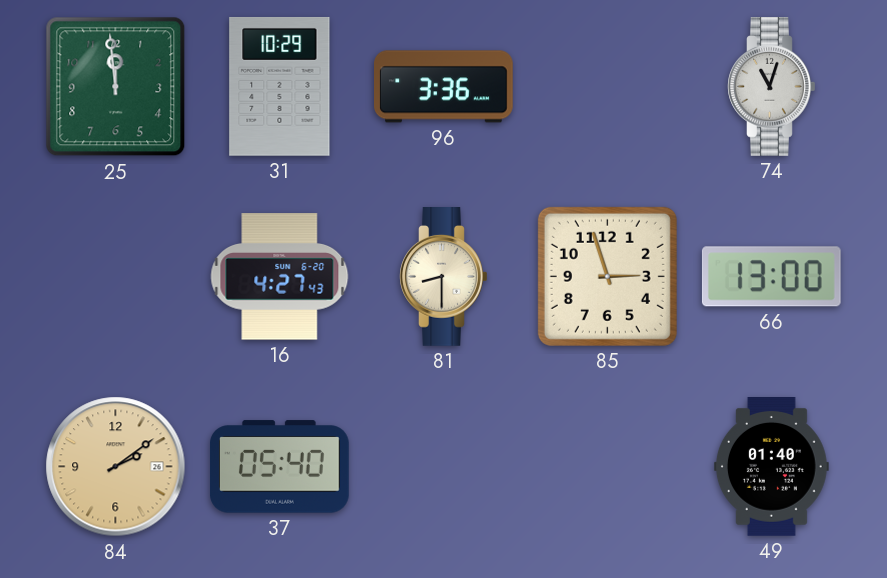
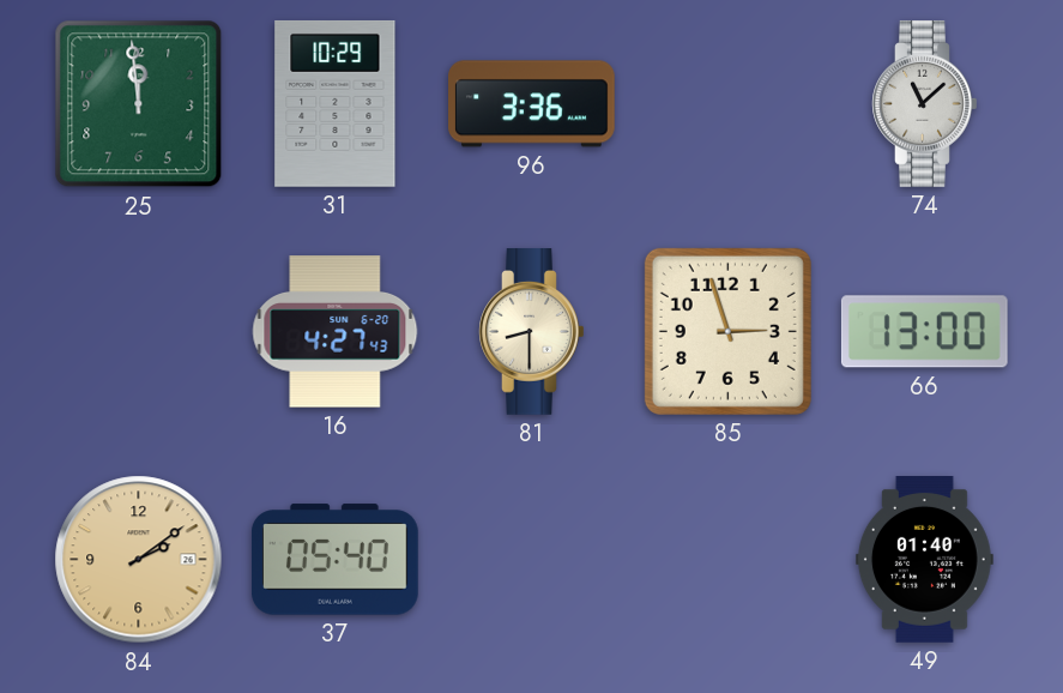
74: 11:03 -> 11:08
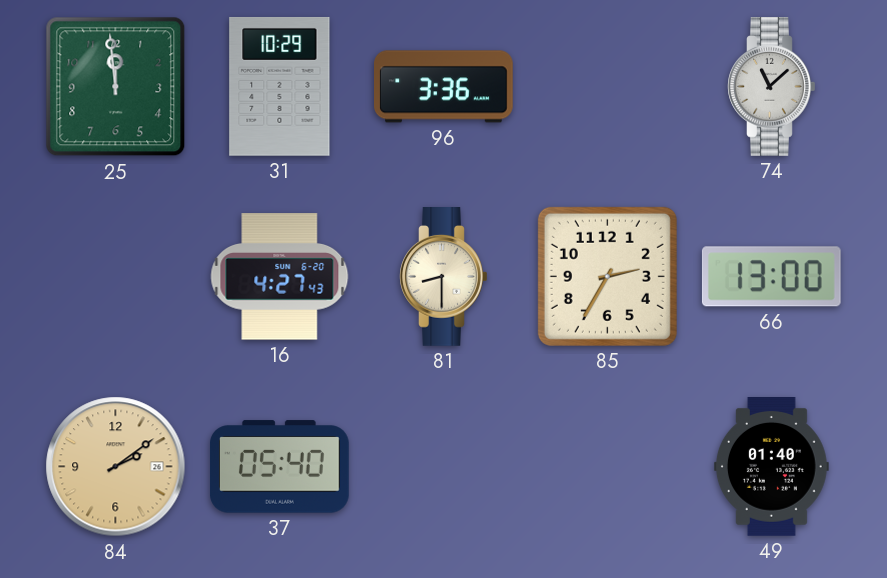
85: 2:57 -> 2:35
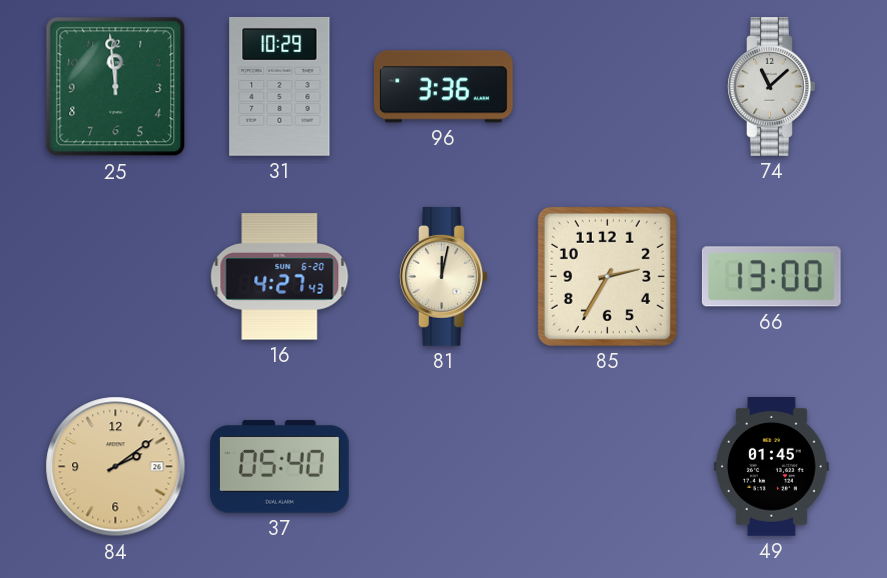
81: 8:30 -> 12:02
49: 01:40 -> 01:45
